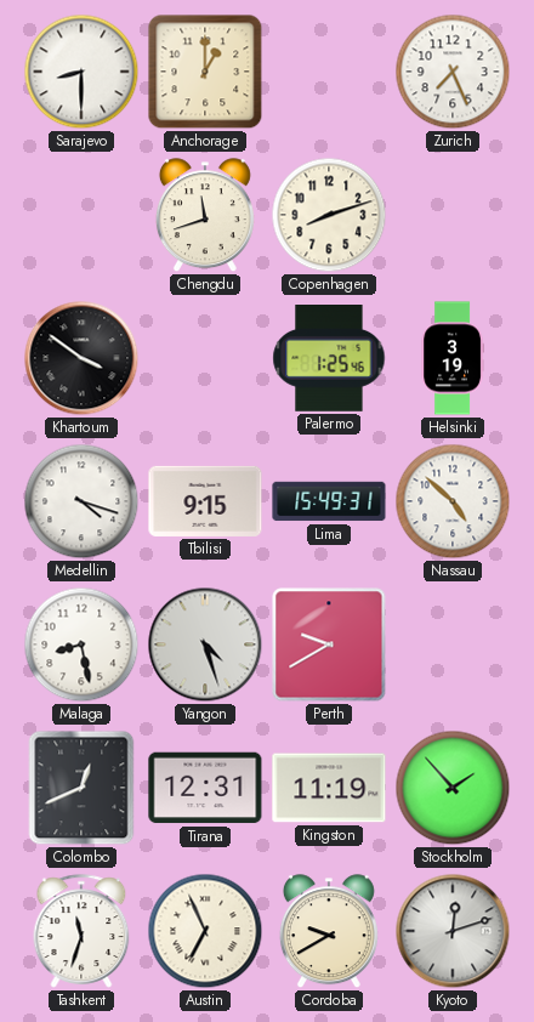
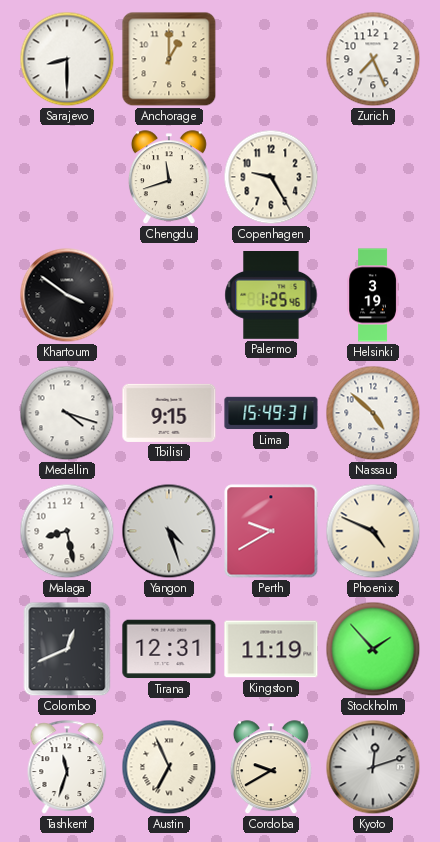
Copenhagen: 8:12 -> 9:25
Phoenix: none -> 4:49
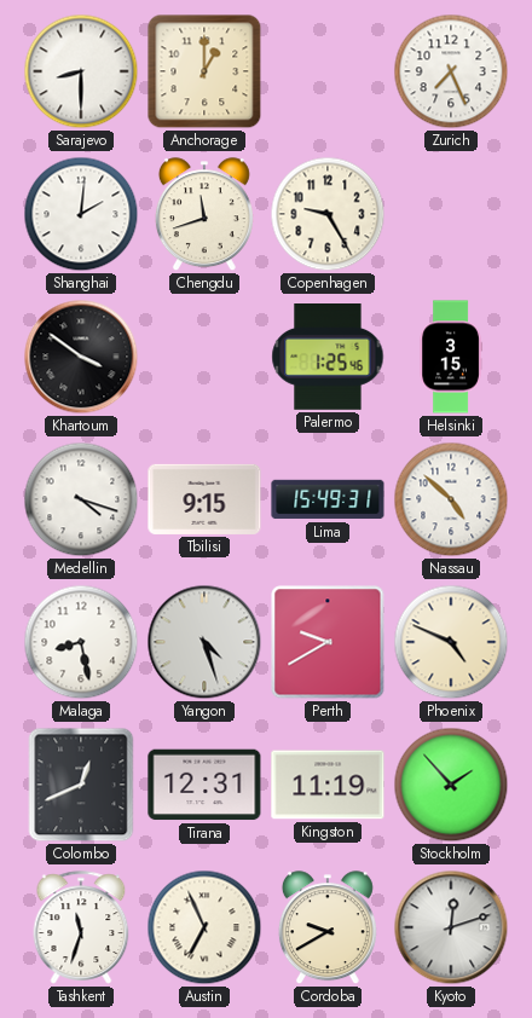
Shanghai: none -> 2:01
Helsinki: 3:19 -> 3:15
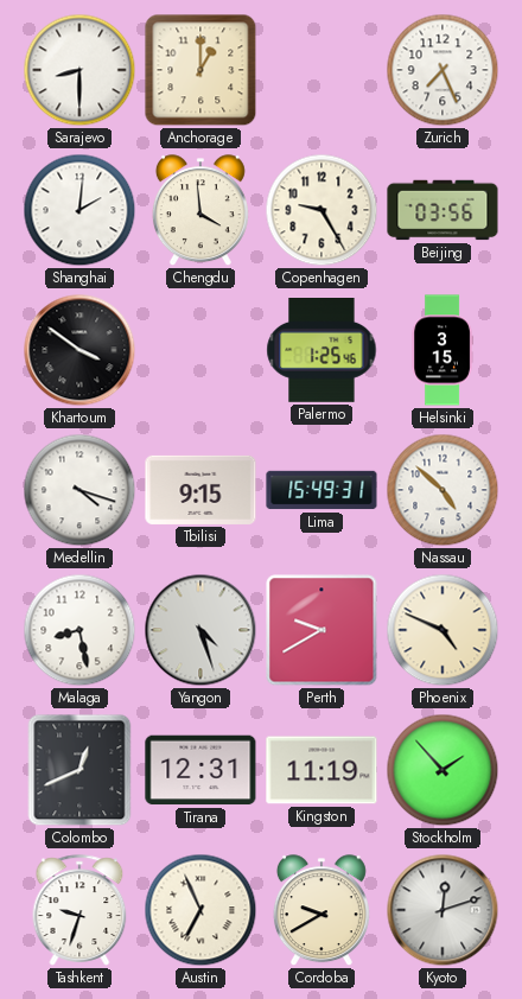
Chengdu: 11:42 -> 3:59
Beijing: none -> 03:56
Tashkent: 11:33 -> 9:33
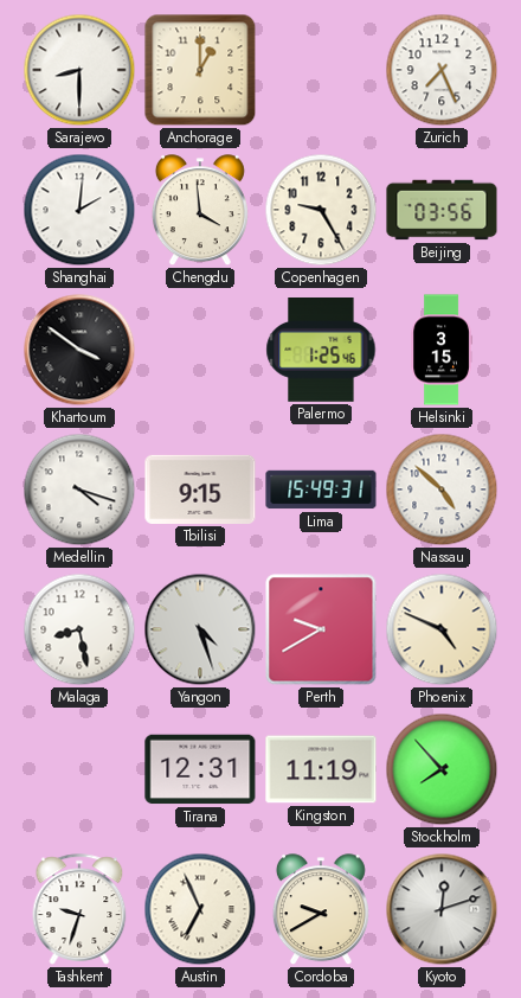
Colombo: 12:41 -> none
Stockholm: 1:53 -> 7:53
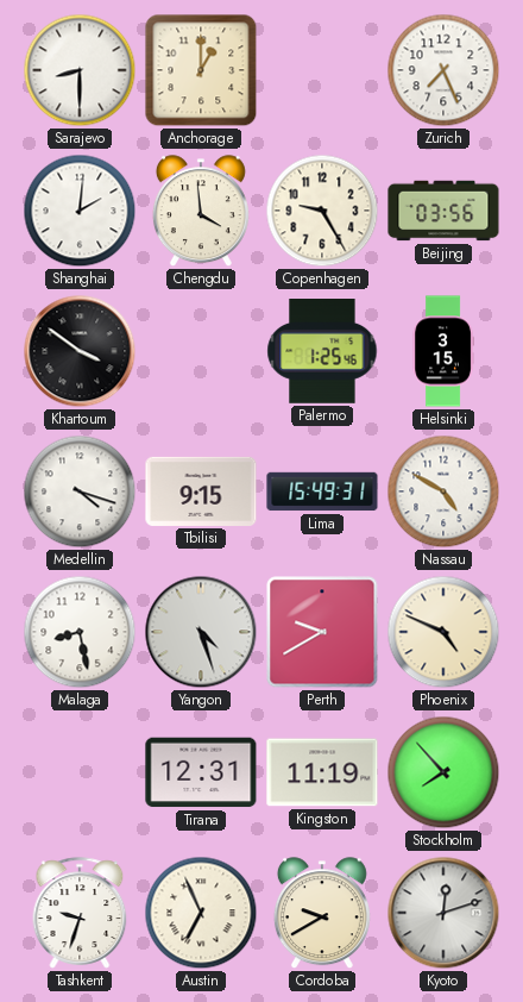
Nassau: 4:52 -> 4:50
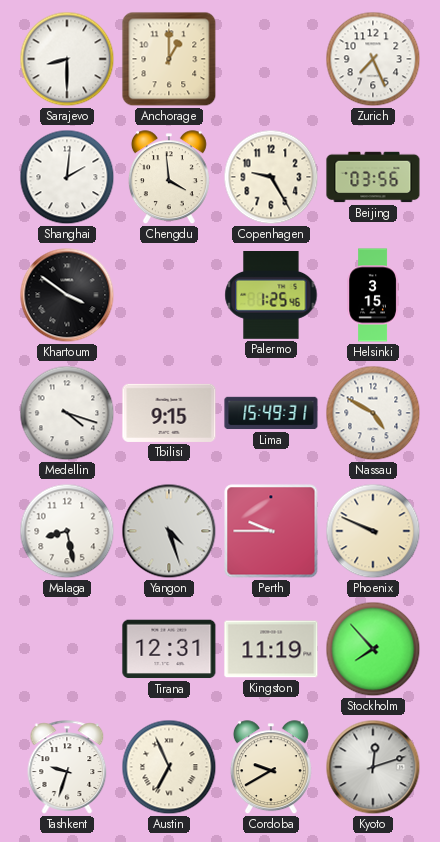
Perth: 9:40 -> 9:45
Phoenix: 4:49 -> 9:49
